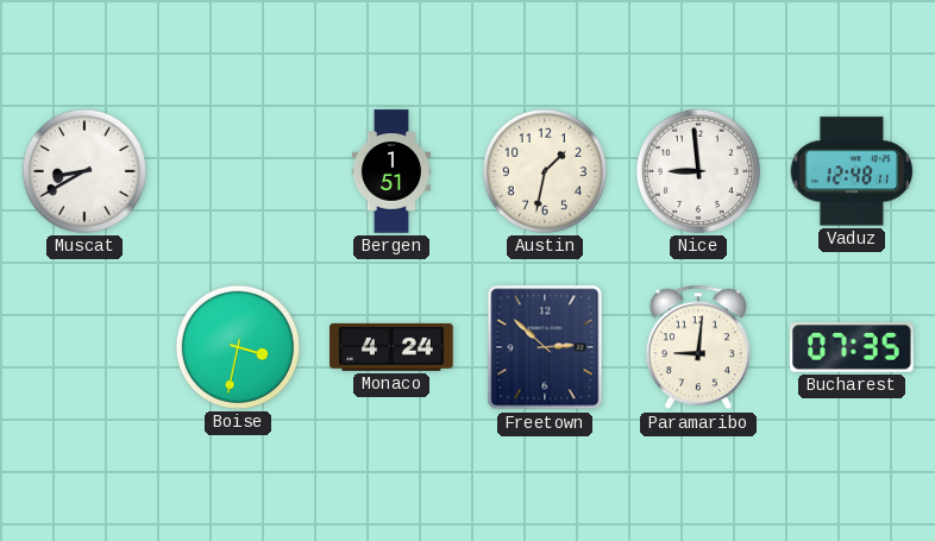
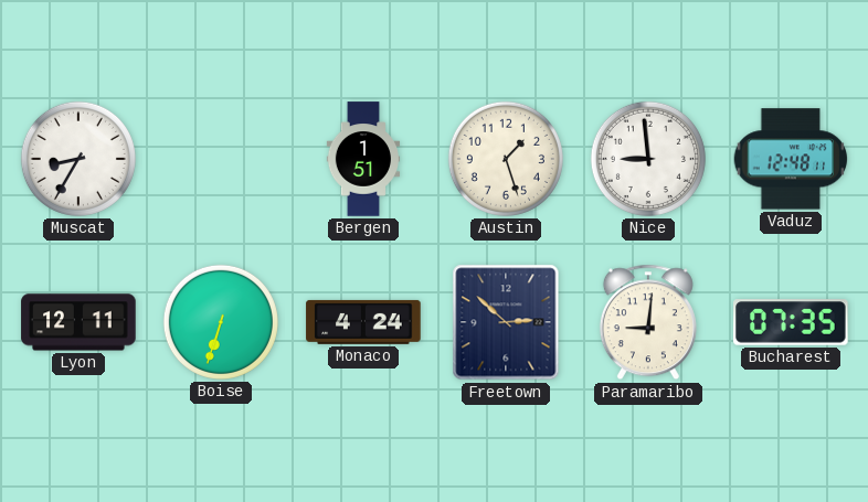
Muscat: 8:40 -> 8:35
Austin: 1:32 -> 1:27
Lyon: none -> 12:11
Boise: 3:32 -> 6:33
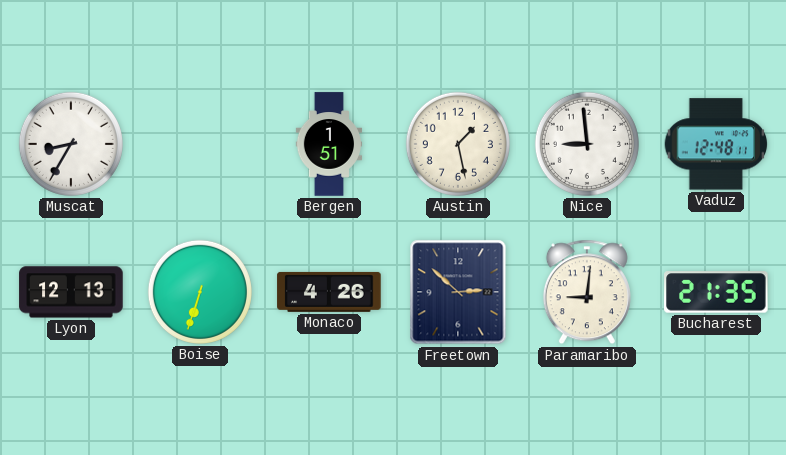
Austin: 1:27 -> 1:28
Lyon: 12:11 -> 12:13
Monaco: 4:24 -> 4:26
Bucharest: 07:35 -> 21:35
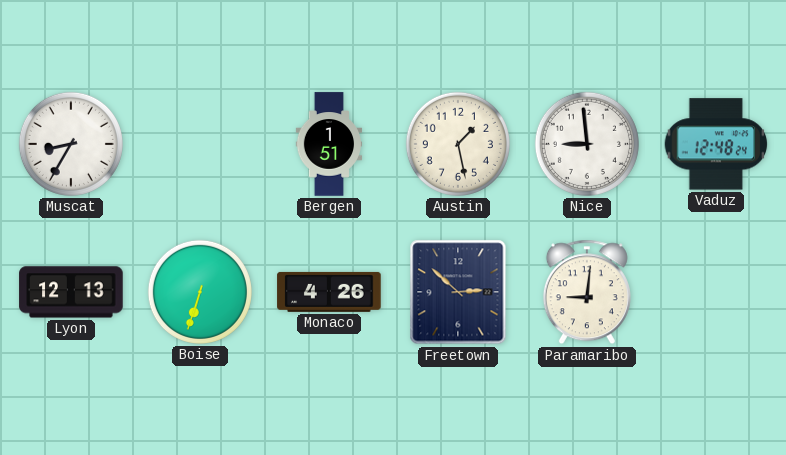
Vaduz: 12:48:11 -> 12:48:24
Bucharest: 21:35 -> none
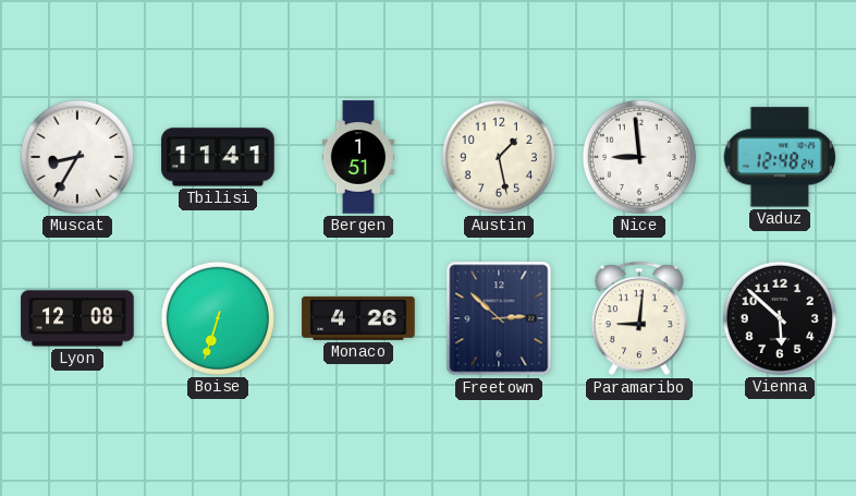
Tbilisi: none -> 11:41
Lyon: 12:13 -> 12:08
Vienna: none -> 5:52
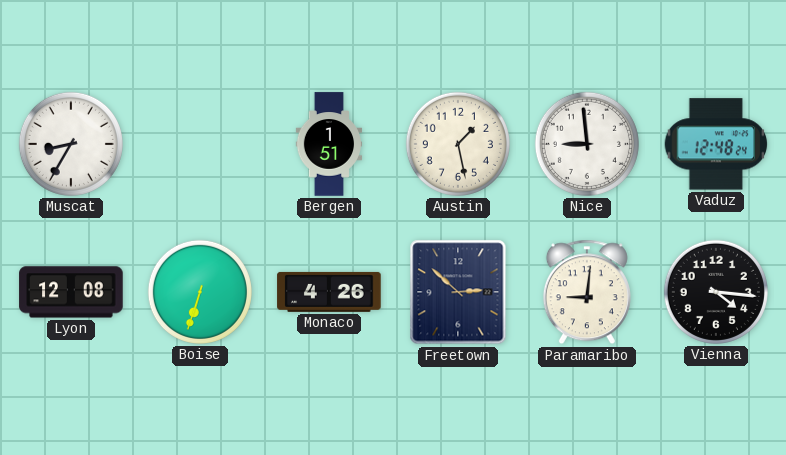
Tbilisi: 11:41 -> none
Vienna: 5:52 -> 4:16
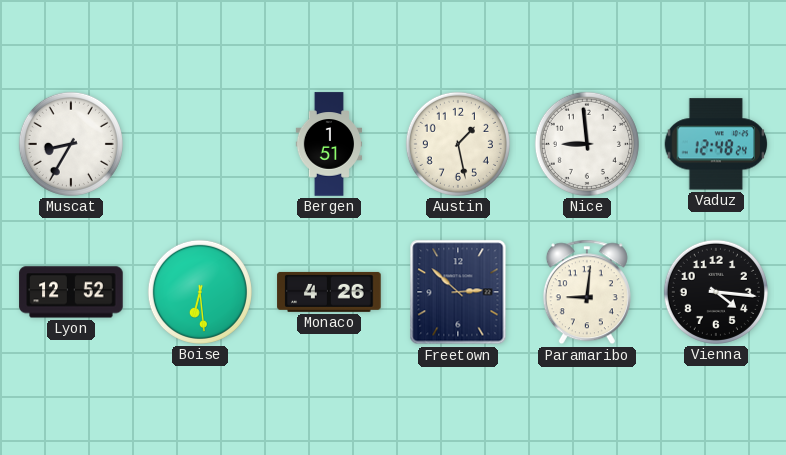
Lyon: 12:08 -> 12:52
Boise: 6:33 -> 6:29
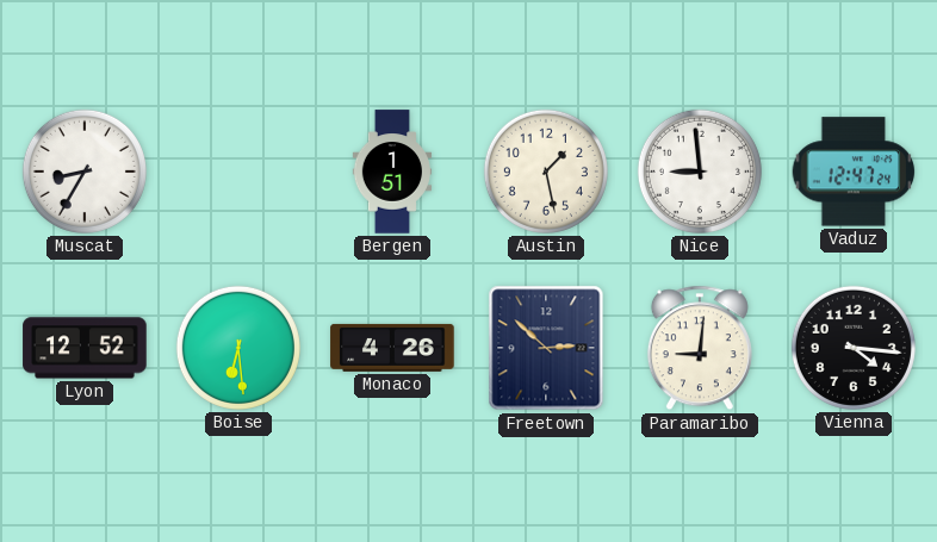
Vaduz: 12:48 -> 12:47
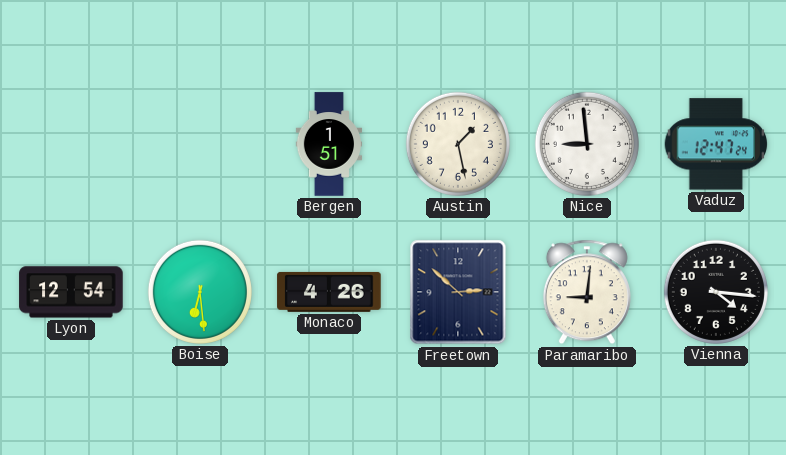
Muscat: 8:35 -> none
Lyon: 12:52 -> 12:54
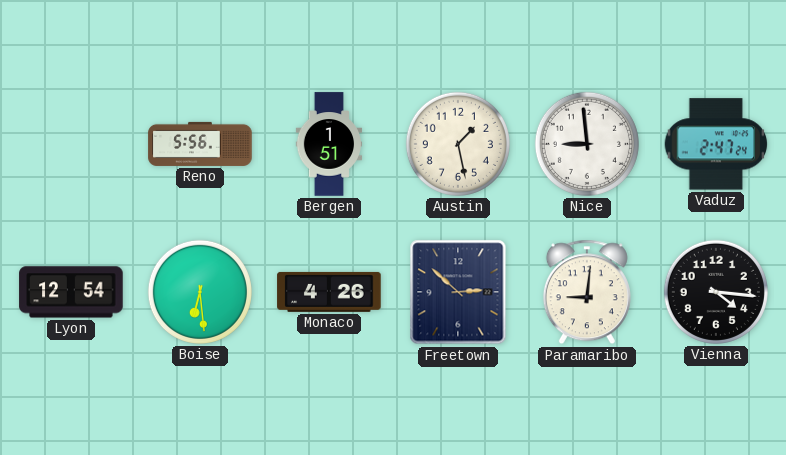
Reno: none -> 5:56
Vaduz: 12:47 -> 2:47
